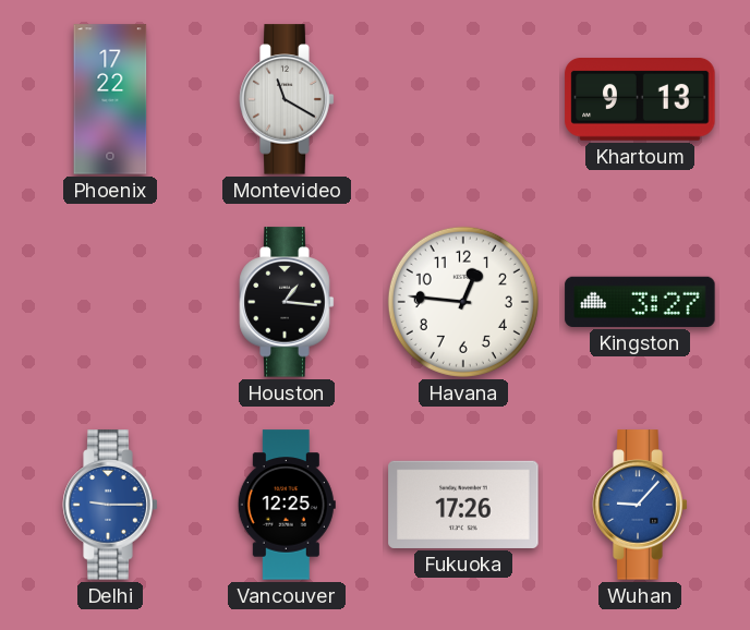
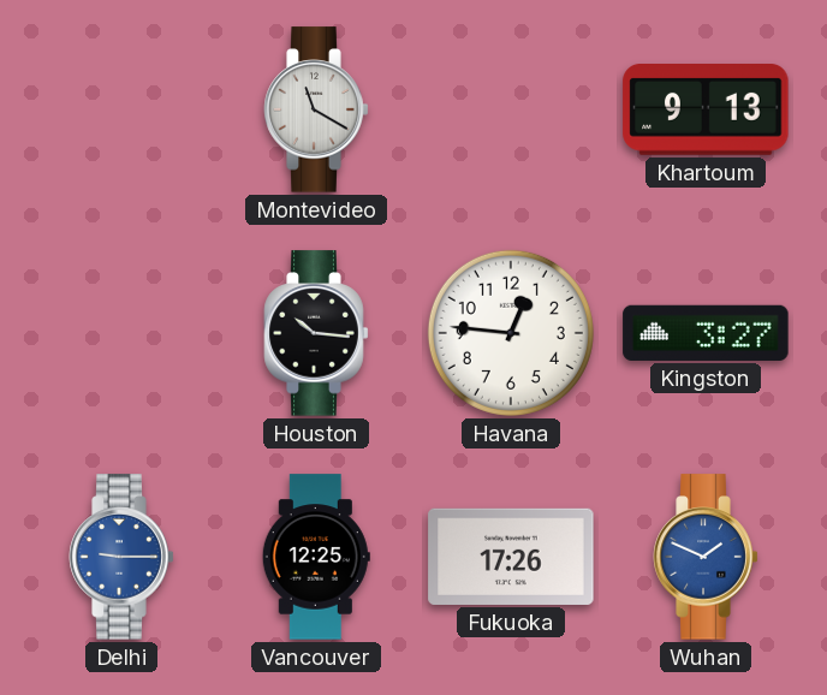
Phoenix: 17:22 -> none
Houston: 1:16 -> 10:16
Wuhan: 9:07 -> 1:49
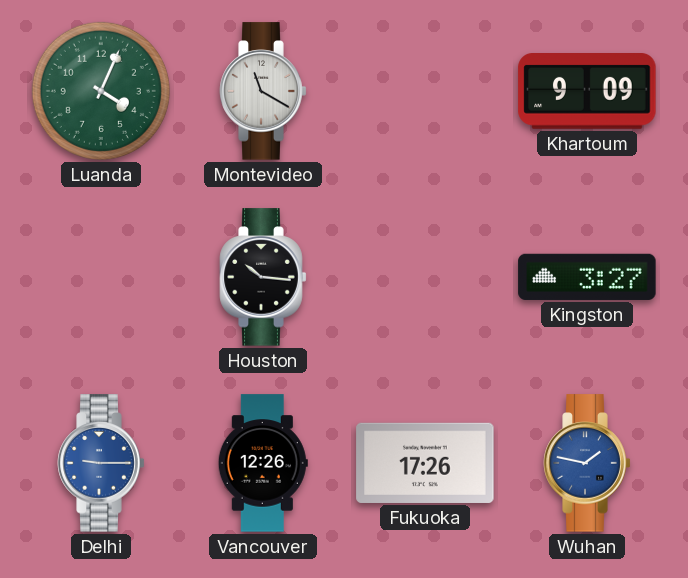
Luanda: none -> 4:04
Khartoum: 9:13 -> 9:09
Havana: 12:46 -> none
Vancouver: 12:25 -> 12:26
Wuhan: 1:49 -> 1:47
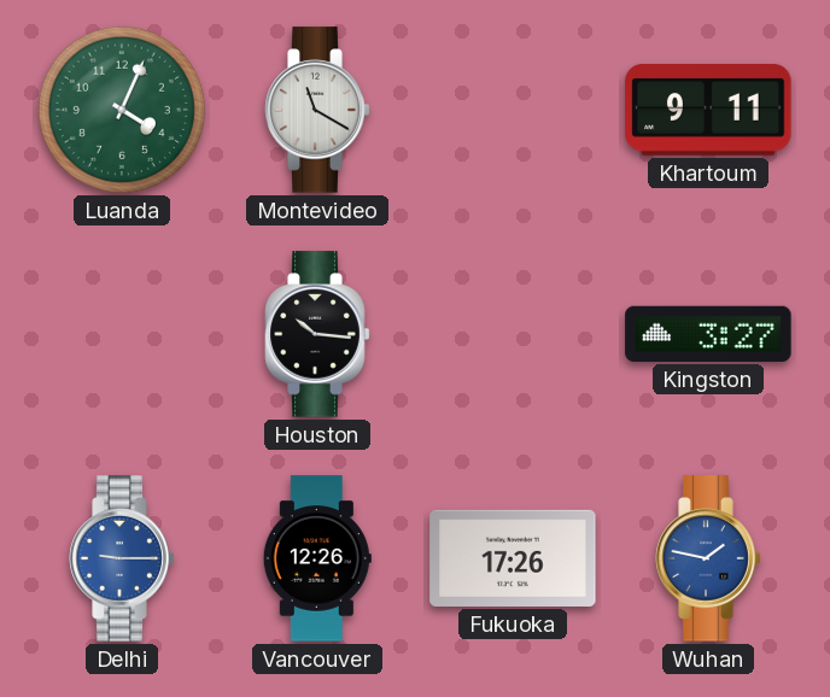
Khartoum: 9:09 -> 9:11
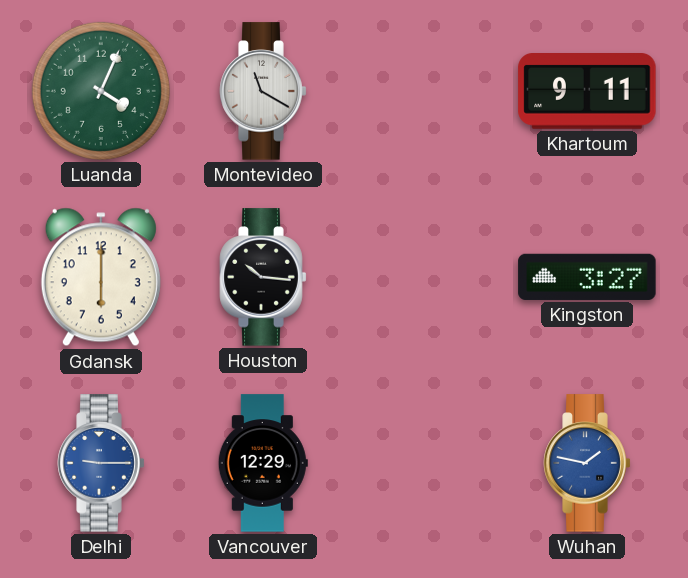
Gdansk: none -> 6:00
Vancouver: 12:26 -> 12:29
Fukuoka: 17:26 -> none
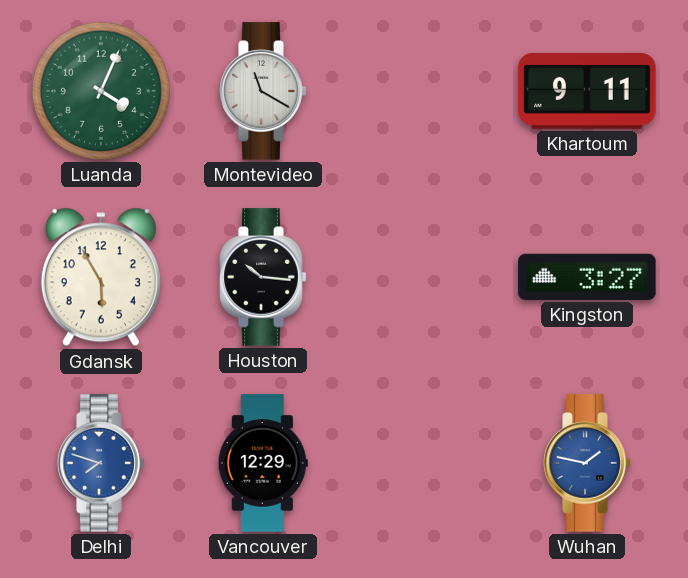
Gdansk: 6:00 -> 5:55
Delhi: 9:15 -> 7:48
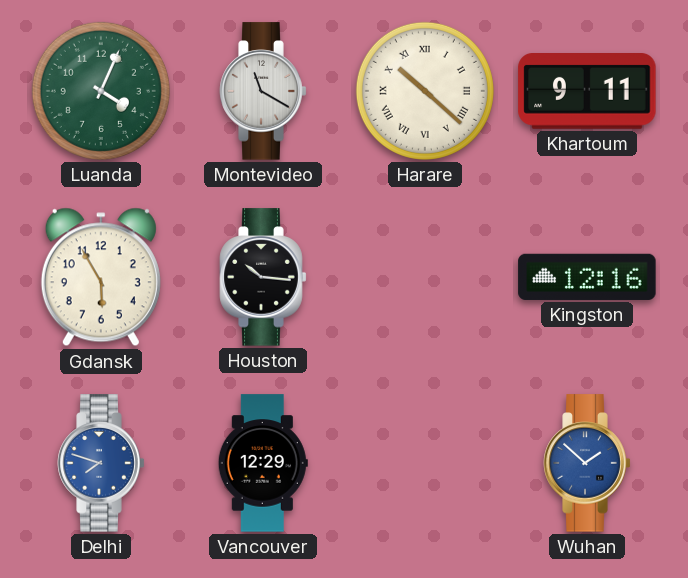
Harare: none -> 10:22
Kingston: 3:27 -> 12:16
Wuhan: 1:47 -> 1:52
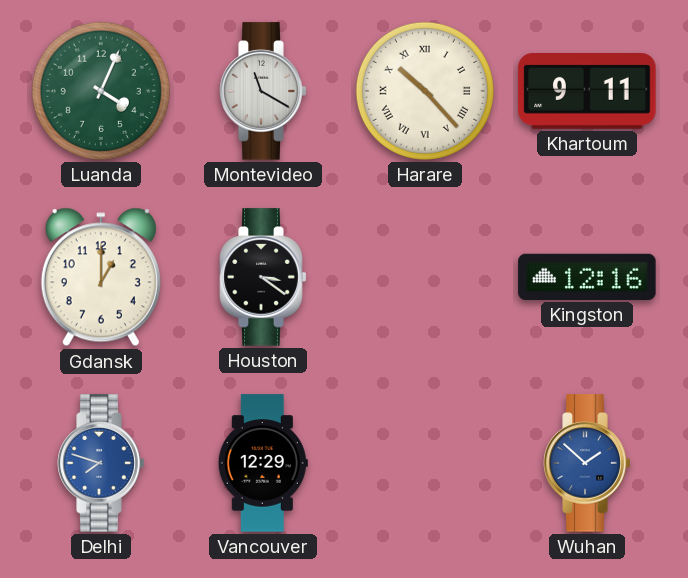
Harare: 10:22 -> 10:23
Gdansk: 5:55 -> 1:00
Houston: 10:16 -> 3:21
